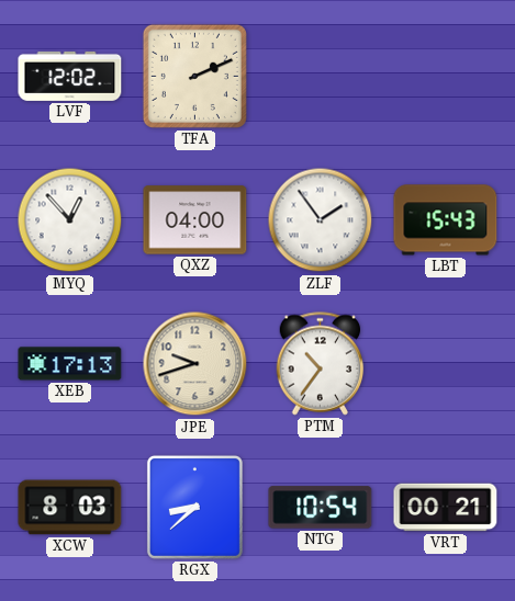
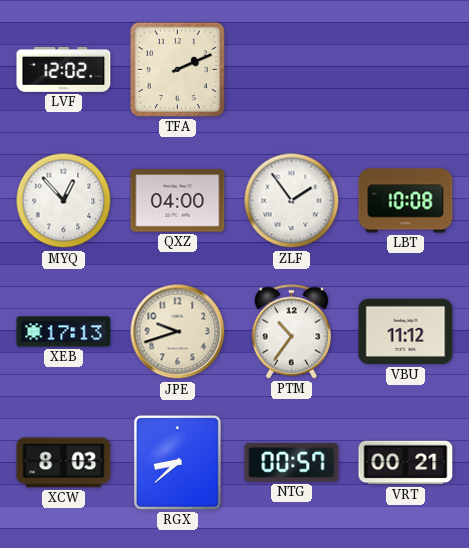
LBT: 15:43 -> 10:08
VBU: none -> 11:12
NTG: 10:54 -> 00:57
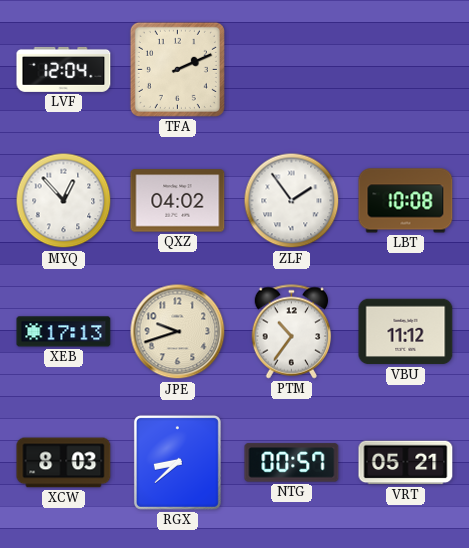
LVF: 12:02 -> 12:04
QXZ: 04:00 -> 04:02
VRT: 00:21 -> 05:21
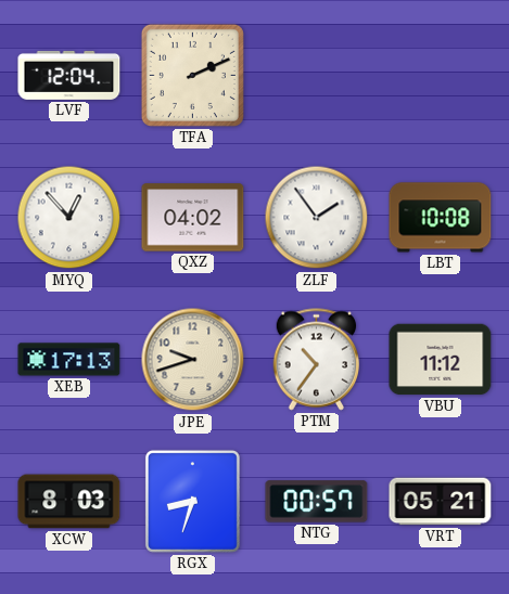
RGX: 8:38 -> 8:33
